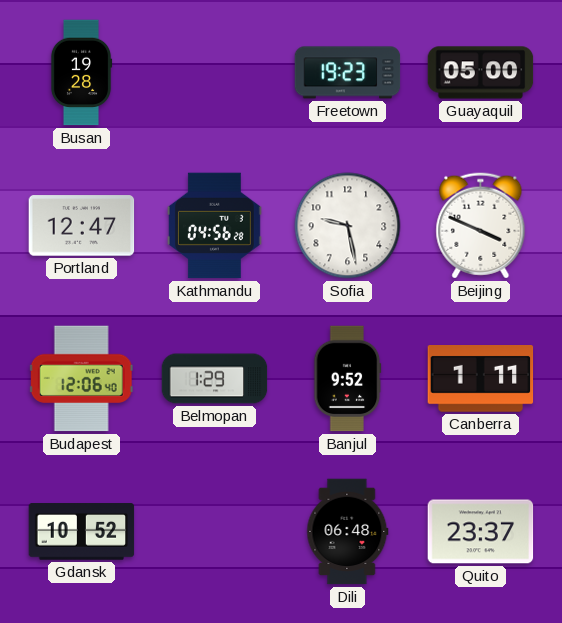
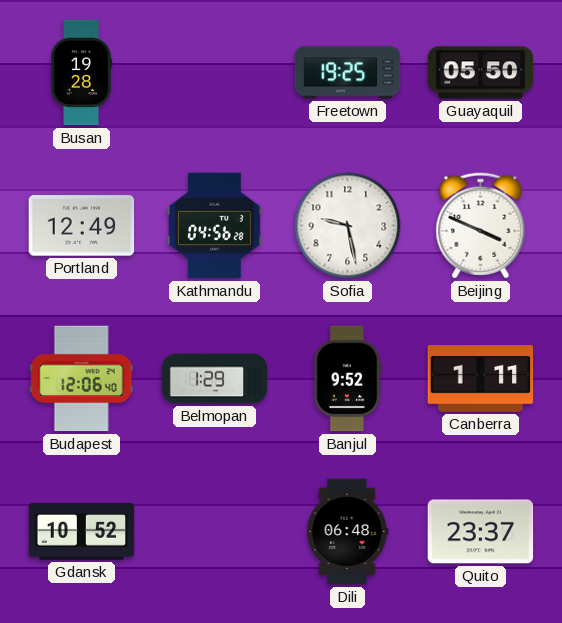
Freetown: 19:23 -> 19:25
Guayaquil: 05:00 -> 05:50
Portland: 12:47 -> 12:49
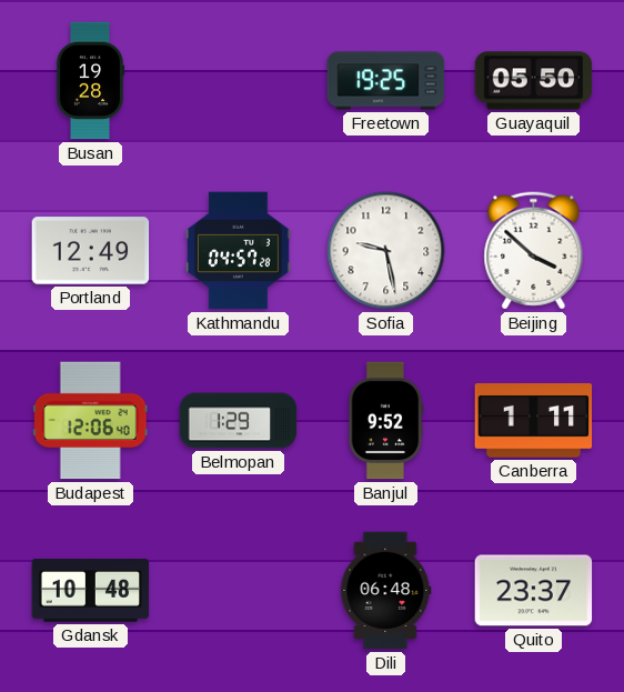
Kathmandu: 04:56 -> 04:57
Beijing: 3:49 -> 3:52
Gdansk: 10:52 -> 10:48
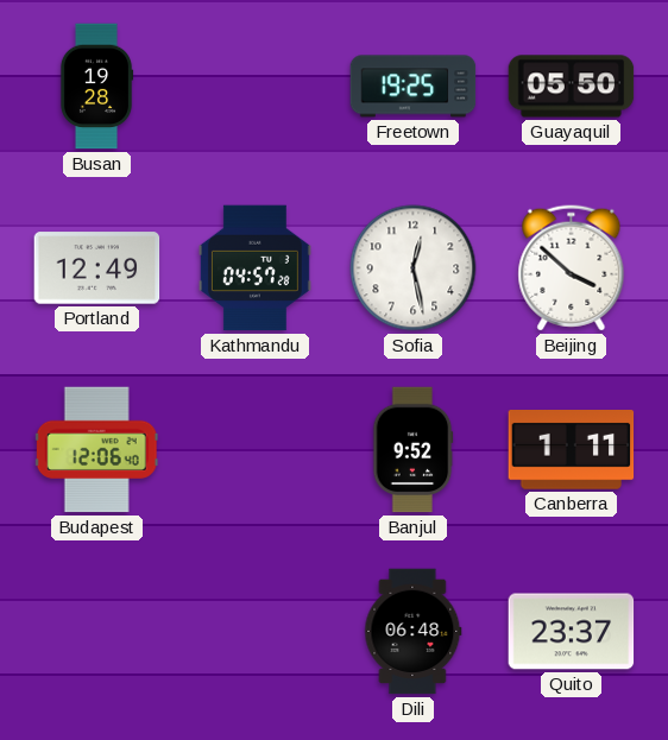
Sofia: 9:28 -> 12:28
Belmopan: 1:29 -> none
Gdansk: 10:48 -> none
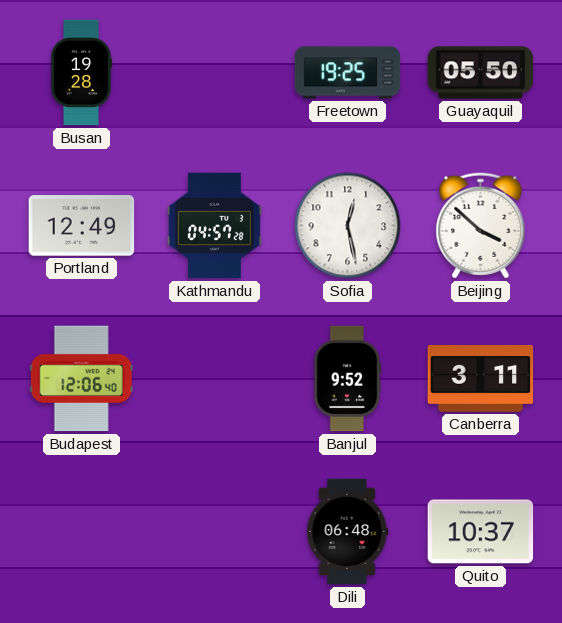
Canberra: 1:11 -> 3:11
Quito: 23:37 -> 10:37
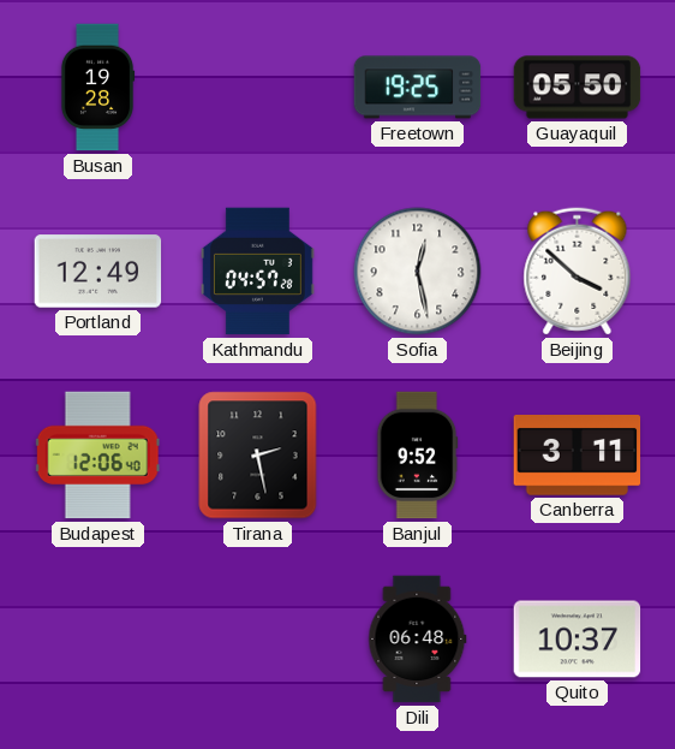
Tirana: none -> 2:28
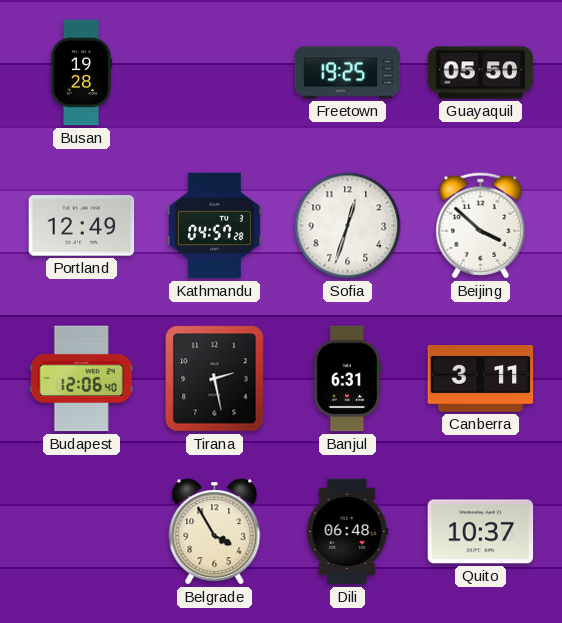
Sofia: 12:28 -> 12:33
Banjul: 9:52 -> 6:31
Belgrade: none -> 3:55
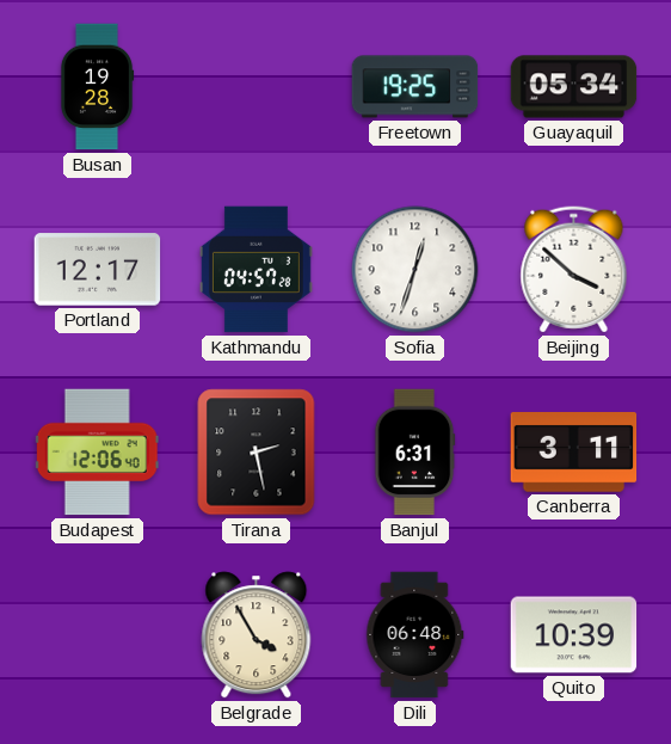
Guayaquil: 05:50 -> 05:34
Portland: 12:49 -> 12:17
Quito: 10:37 -> 10:39
